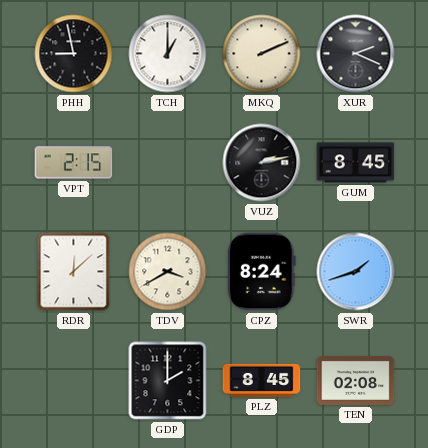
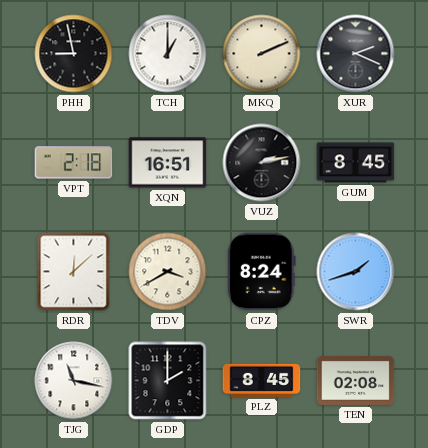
VPT: 2:15 -> 2:18
XQN: none -> 16:51
TJG: none -> 11:17
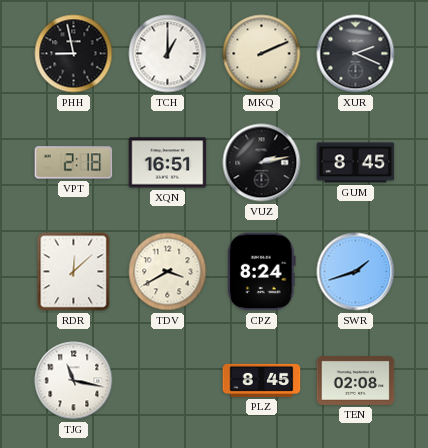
GDP: 2:00 -> none
